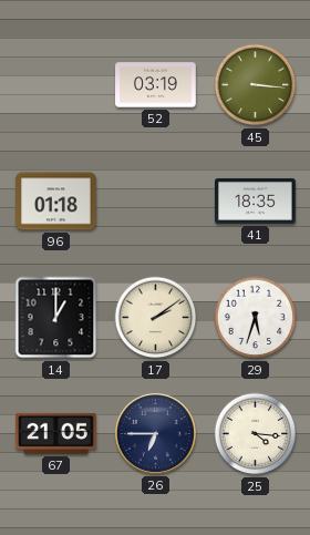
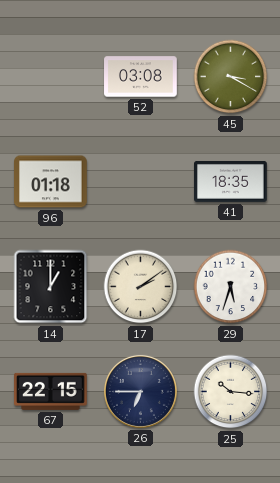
52: 03:19 -> 03:08
45: 3:16 -> 3:20
67: 21:05 -> 22:15
25: 4:16 -> 10:16
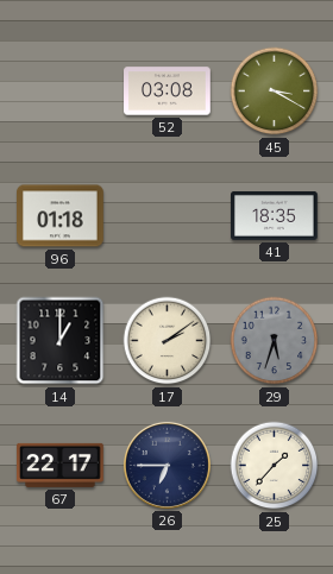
29 dial: white -> grey
67: 22:15 -> 22:17
25: 10:16 -> 1:37
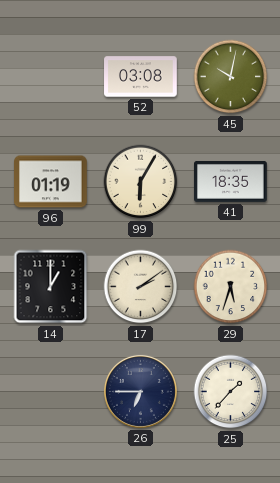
45: 3:20 -> 10:02
96: 01:18 -> 01:19
99: none -> 6:05
29 dial: grey -> cream
67: 22:17 -> none
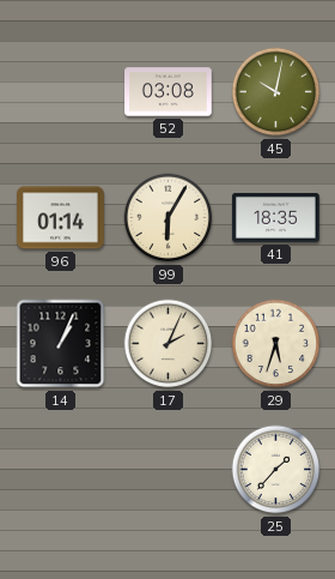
96: 01:19 -> 01:14
14: 1:00 -> 1:04
17: 2:09 -> 2:04
26: 6:45 -> none
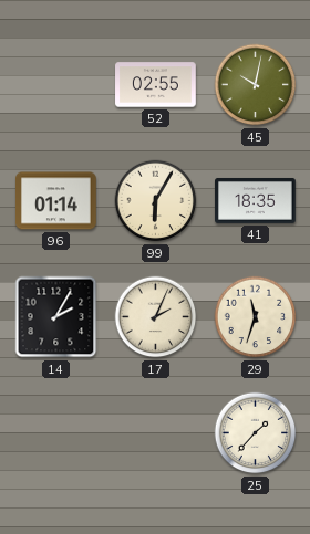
52: 03:08 -> 02:55
14: 1:04 -> 2:05
29: 5:33 -> 11:33
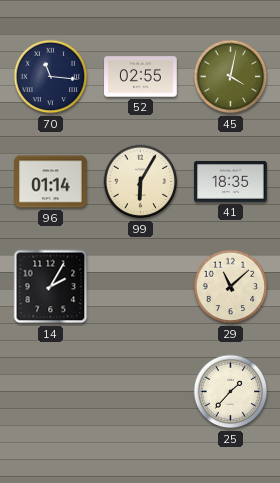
70: none -> 11:16
45: 10:02 -> 4:02
17: 2:04 -> none
29: 11:33 -> 11:08
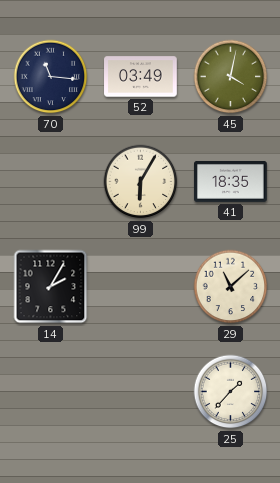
52: 02:55 -> 03:49
96: 01:14 -> none
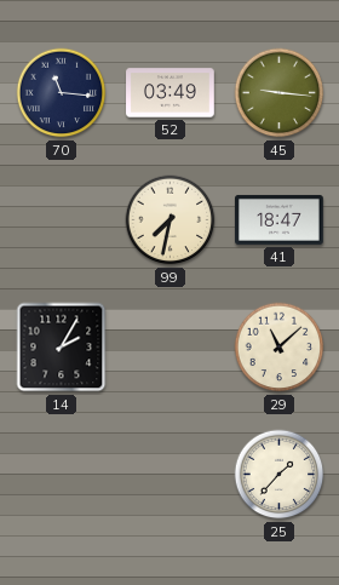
45: 4:02 -> 9:16
99: 6:05 -> 7:32
41: 18:35 -> 18:47
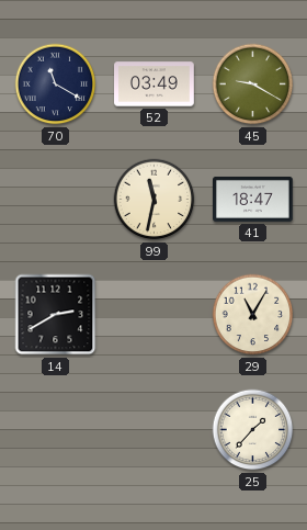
70: 11:16 -> 11:20
45: 9:16 -> 9:20
99: 7:32 -> 11:32
14: 2:05 -> 2:40
29: 11:08 -> 11:05
